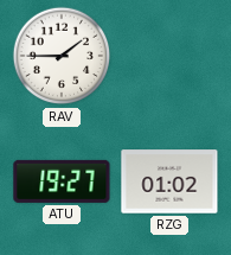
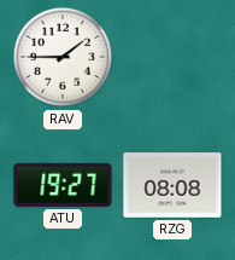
RZG: 01:02 -> 08:08
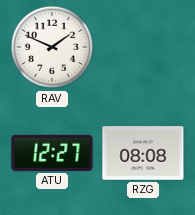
RAV: 1:45 -> 1:49
ATU: 19:27 -> 12:27
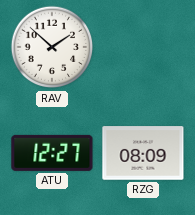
RAV: 1:49 -> 1:52
RZG: 08:08 -> 08:09
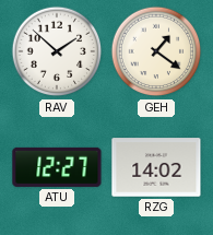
GEH: none -> 1:21
RZG: 08:09 -> 14:02
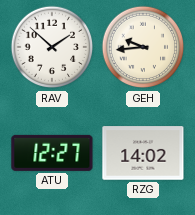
GEH: 1:21 -> 9:44
